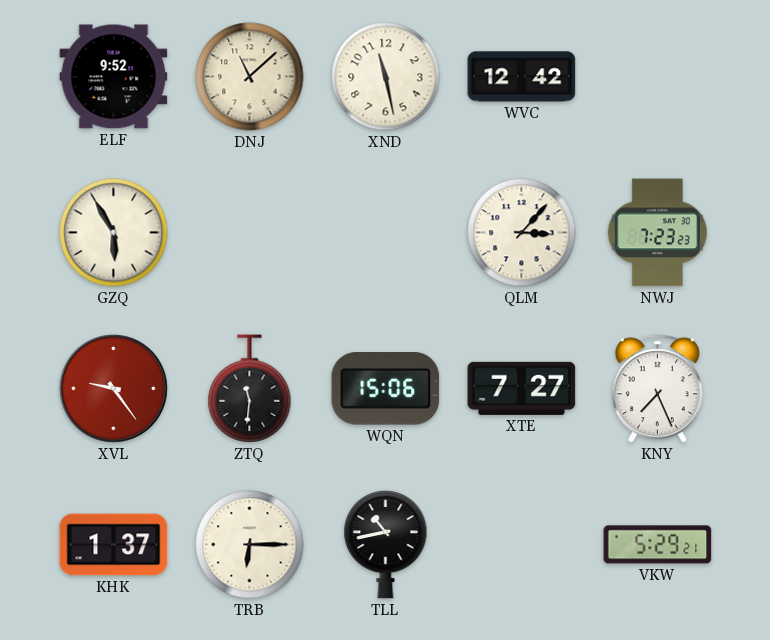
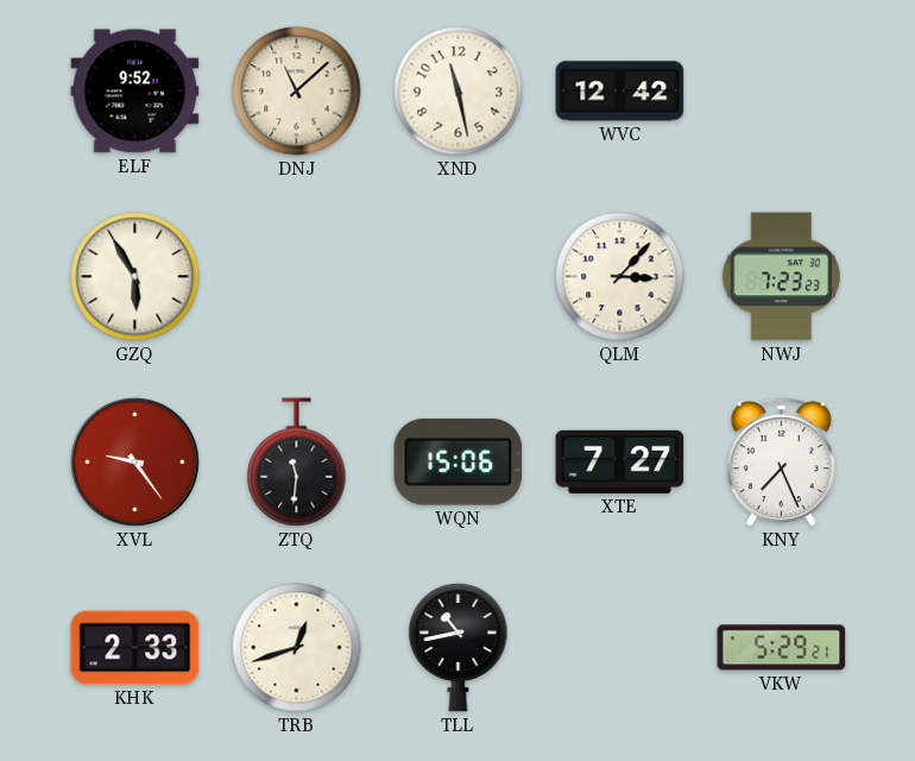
KHK: 1:37 -> 2:33
TRB: 6:15 -> 12:42
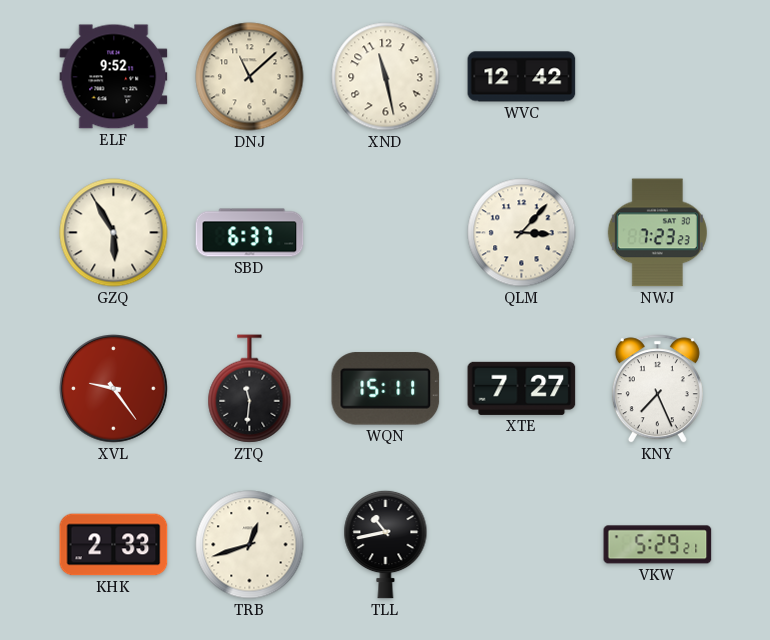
SBD: none -> 6:37
WQN: 15:06 -> 15:11
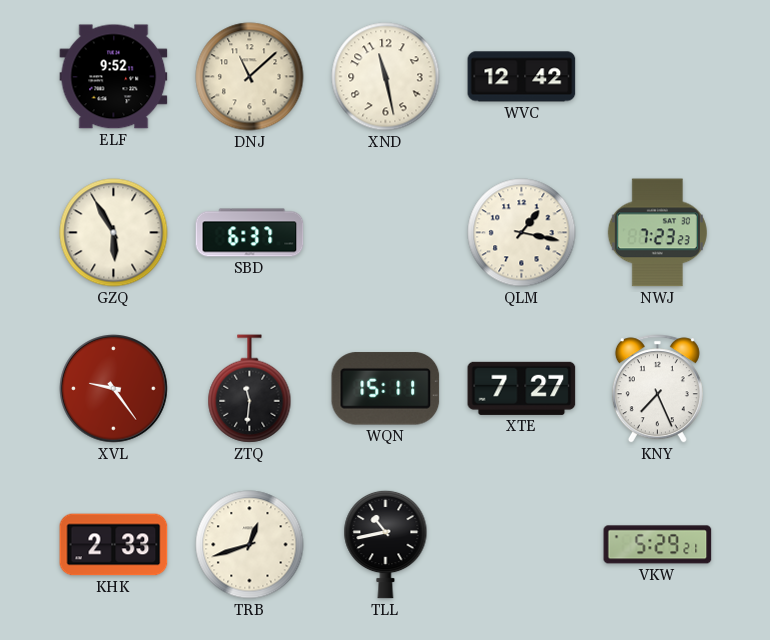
QLM: 3:07 -> 1:17
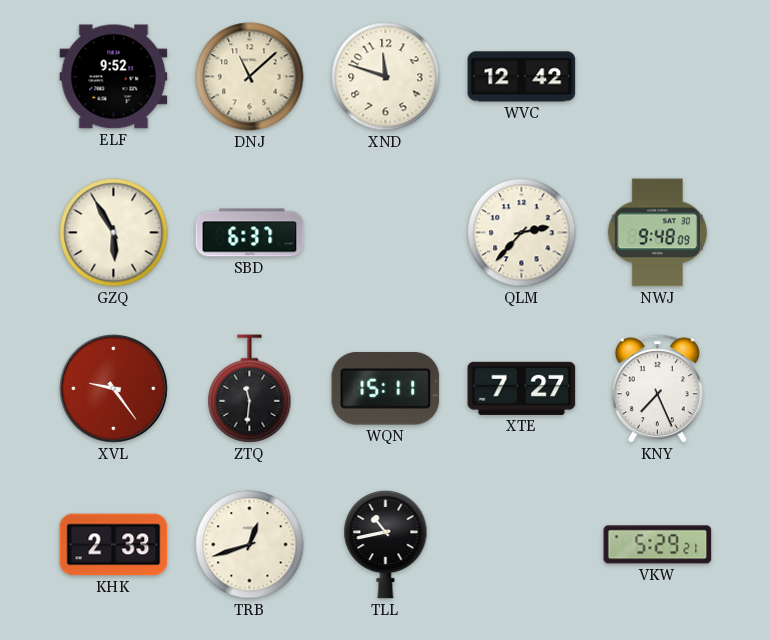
XND: 11:28 -> 11:48
QLM: 1:17 -> 2:37
NWJ: 7:23 -> 9:48
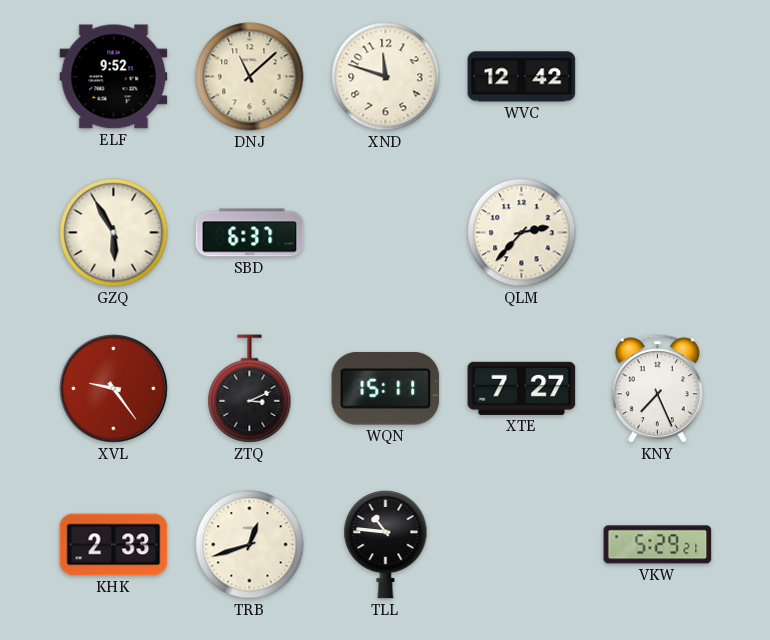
NWJ: 9:48 -> none
ZTQ: 11:31 -> 3:11
TLL: 10:43 -> 10:46
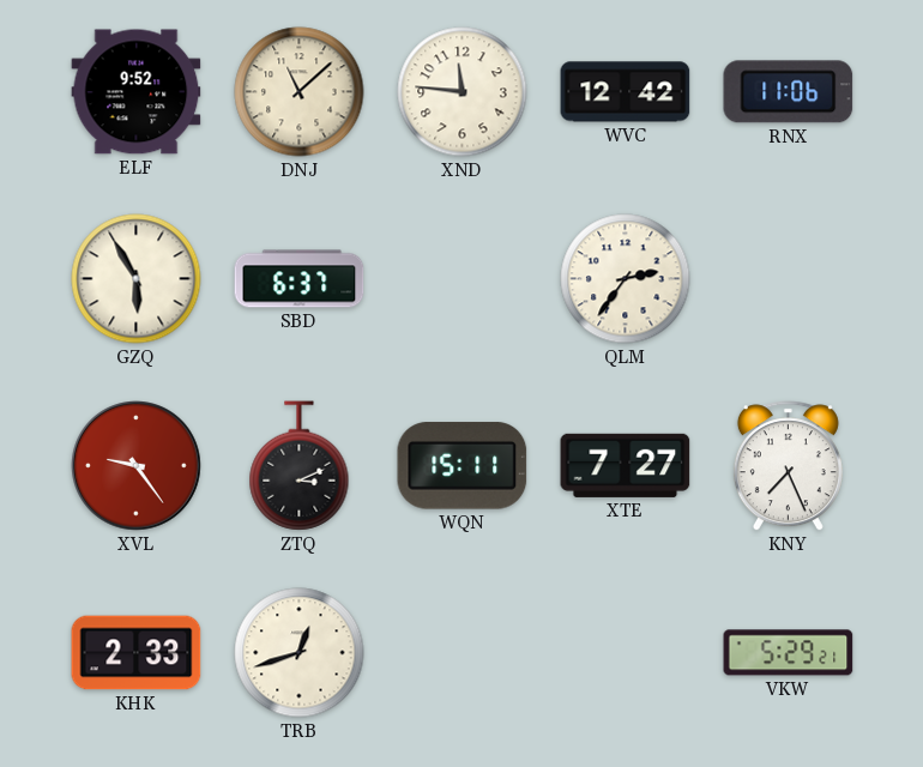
XND: 11:48 -> 11:46
RNX: none -> 11:06
QLM: 2:37 -> 2:36
TLL: 10:46 -> none
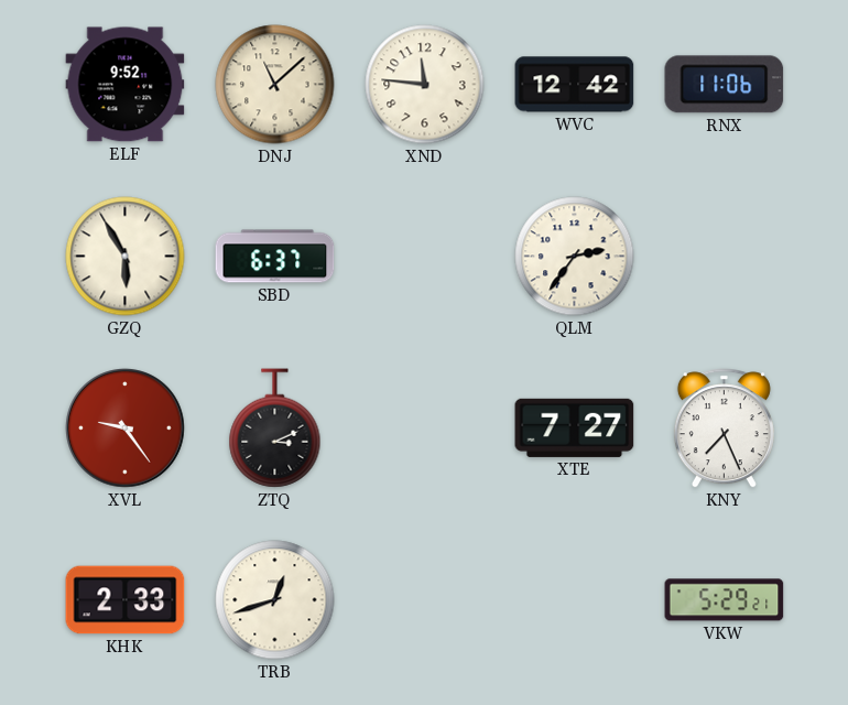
WQN: 15:11 -> none
